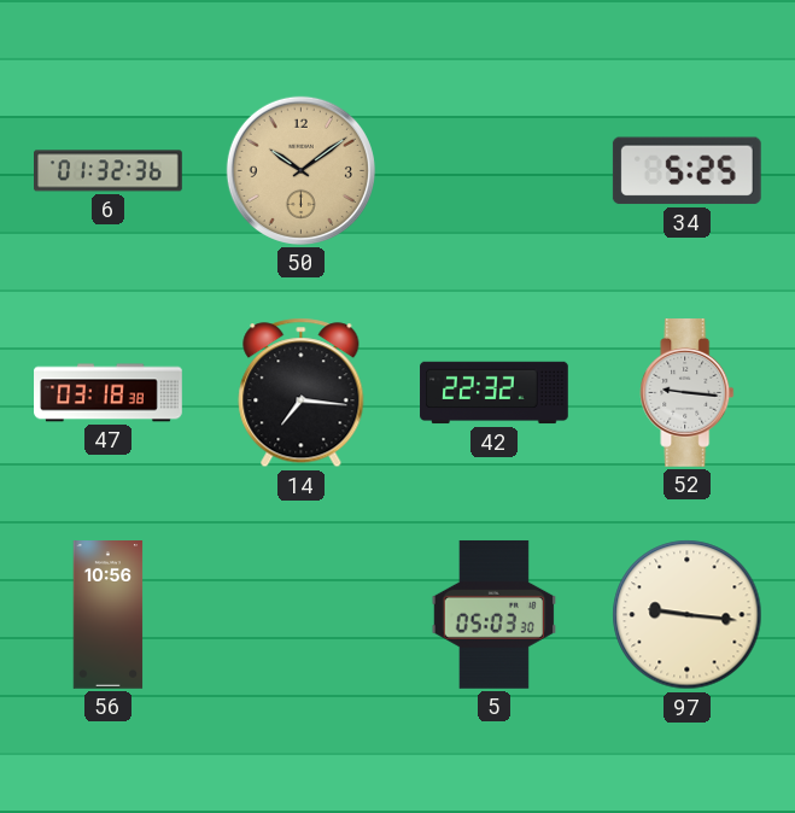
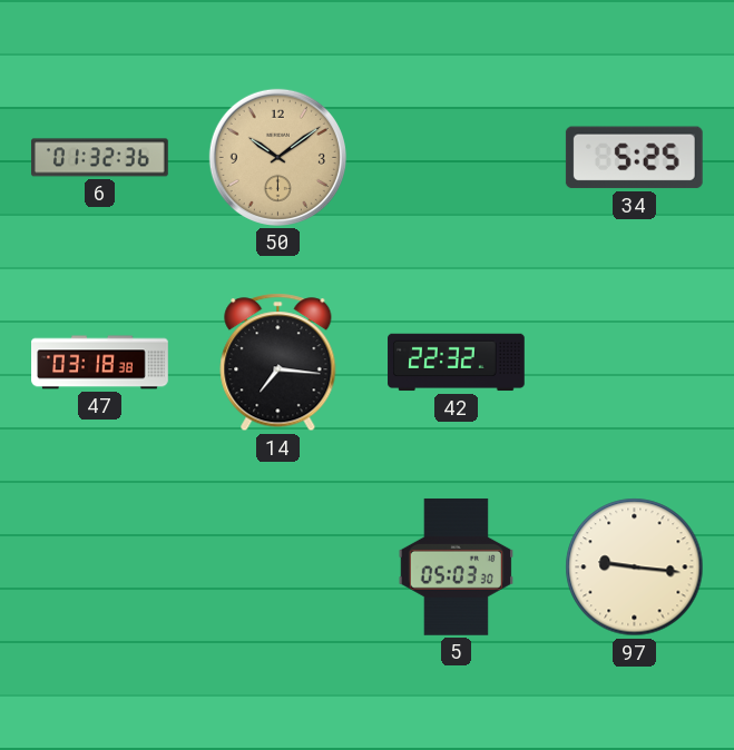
52: 9:16 -> none
56: 10:56 -> none
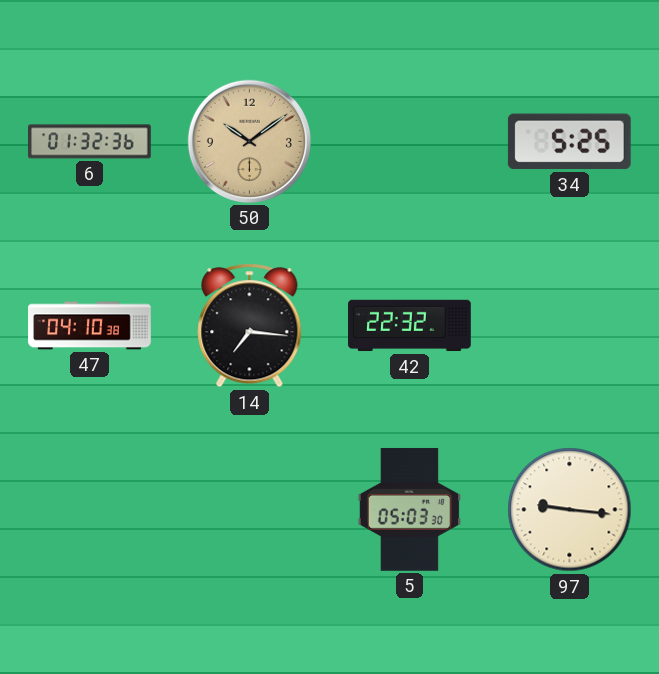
47: 03:18 -> 04:10
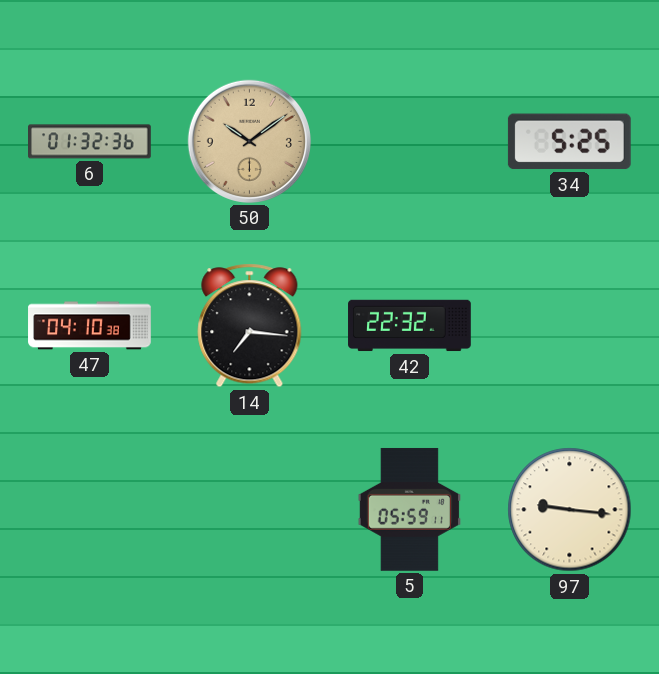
5: 05:03 -> 05:59
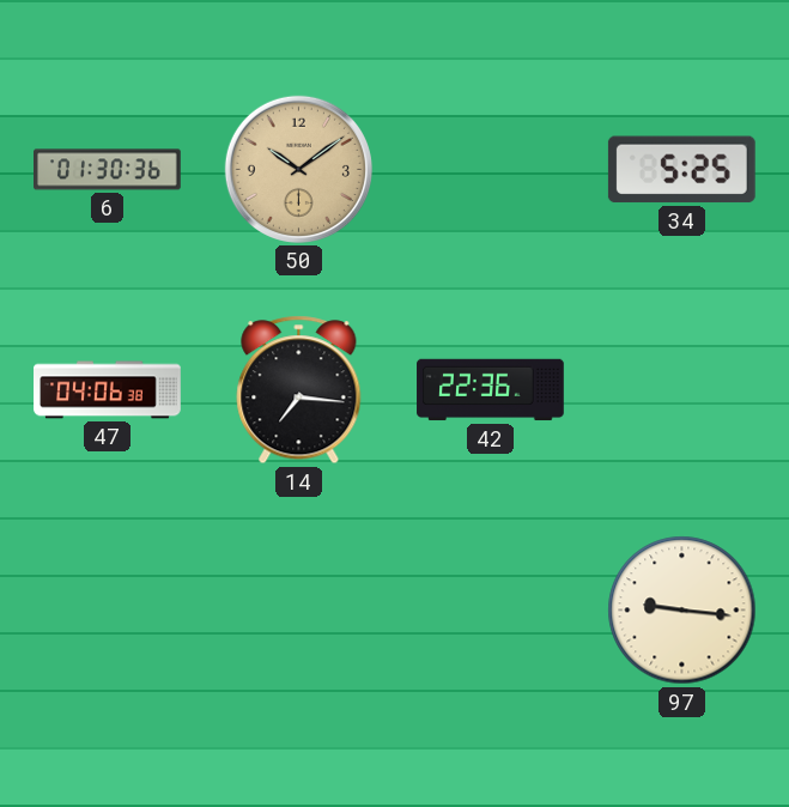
6: 01:32 -> 01:30
47: 04:10 -> 04:06
42: 22:32 -> 22:36
5: 05:59 -> none
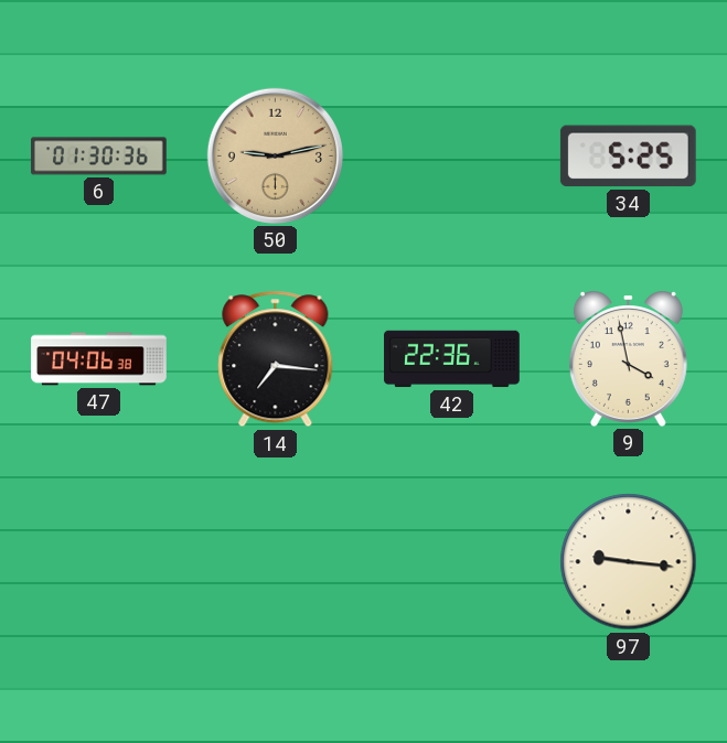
50: 10:09 -> 9:13
9: none -> 3:58
